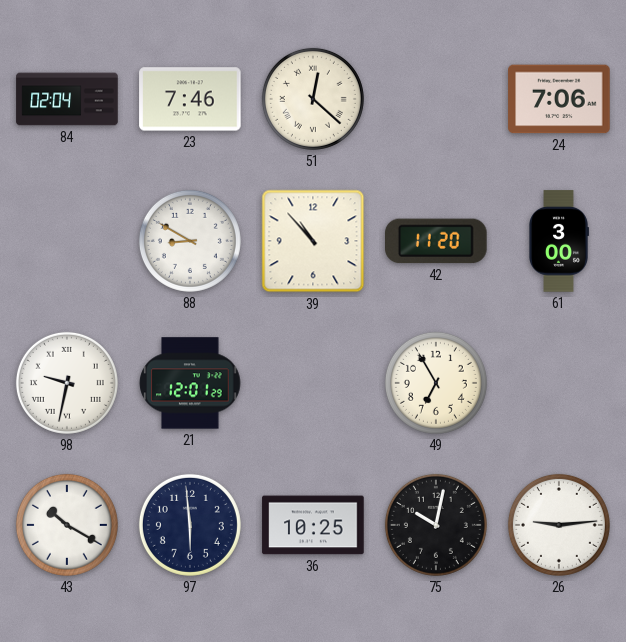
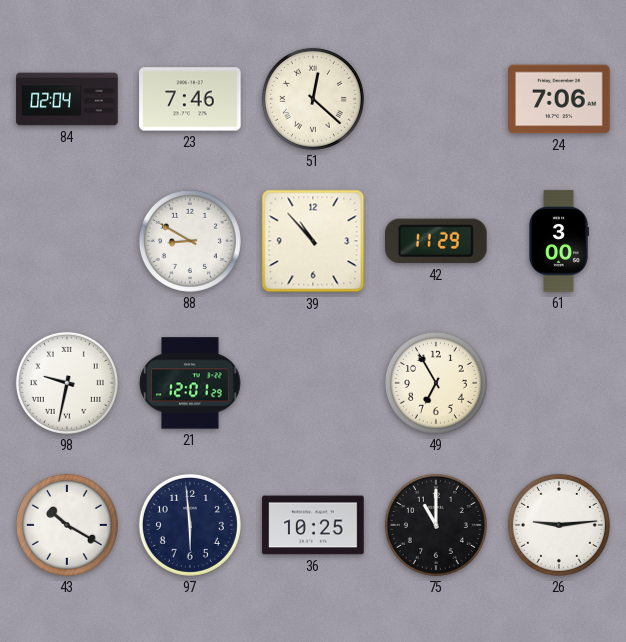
42: 11:20 -> 11:29
75: 10:02 -> 11:00
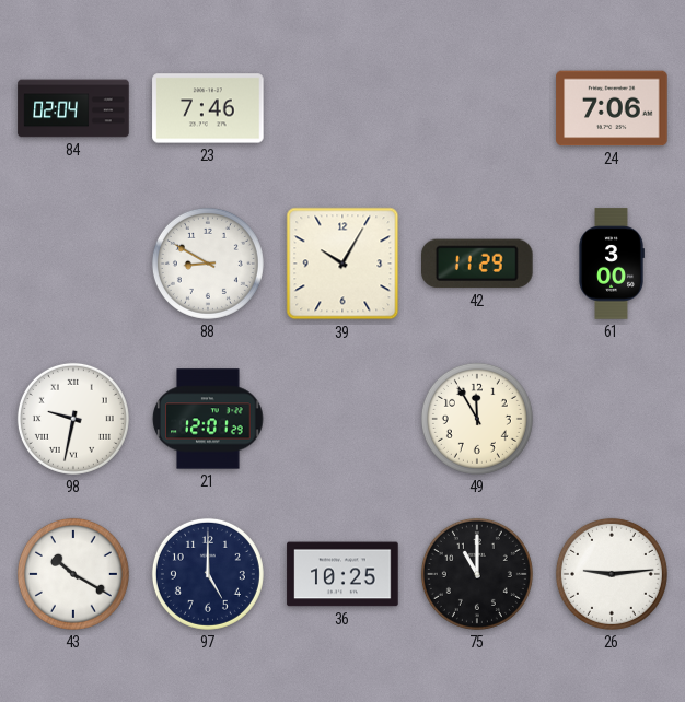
51: 12:22 -> none
39: 10:53 -> 10:05
49: 6:55 -> 11:55
97: 5:59 -> 5:00
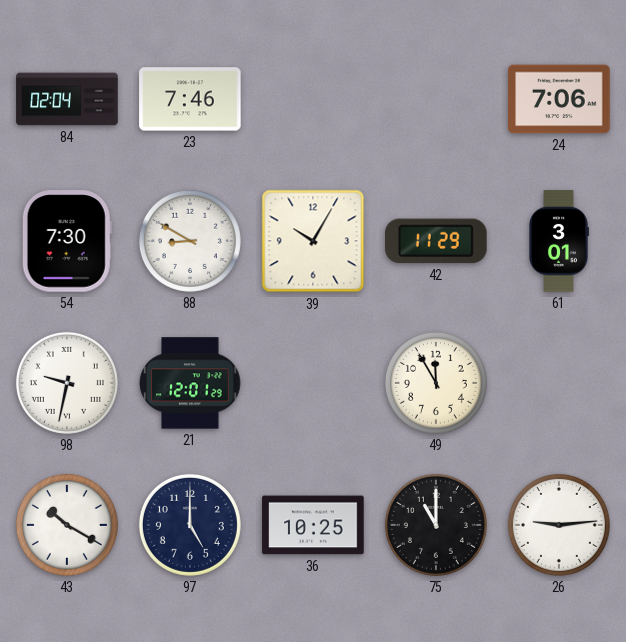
54: none -> 7:30
61: 3:00 -> 3:01
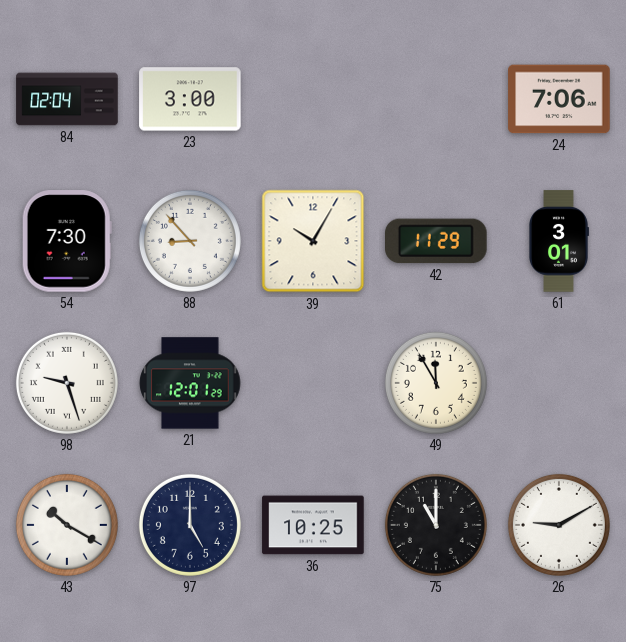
23: 7:46 -> 3:00
88: 8:50 -> 8:53
98: 9:32 -> 9:27
26: 9:14 -> 9:10
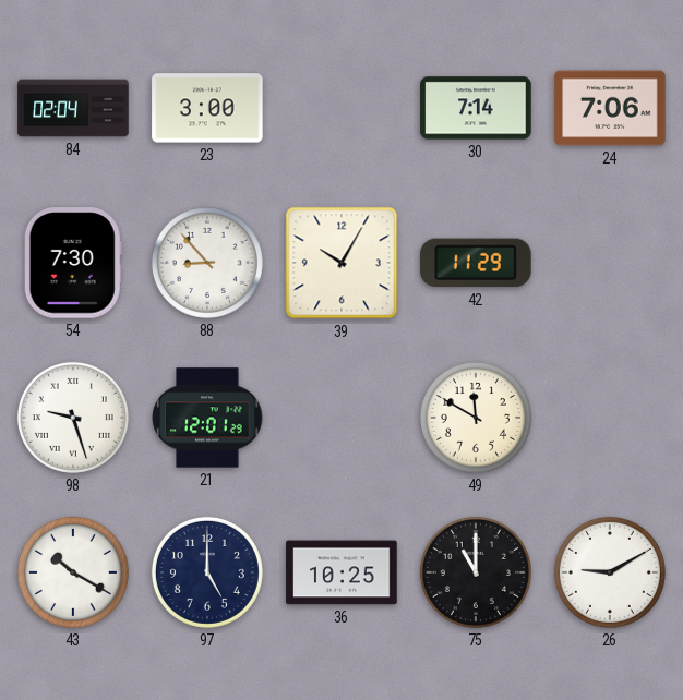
30: none -> 7:14
61: 3:01 -> none
49: 11:55 -> 11:50
